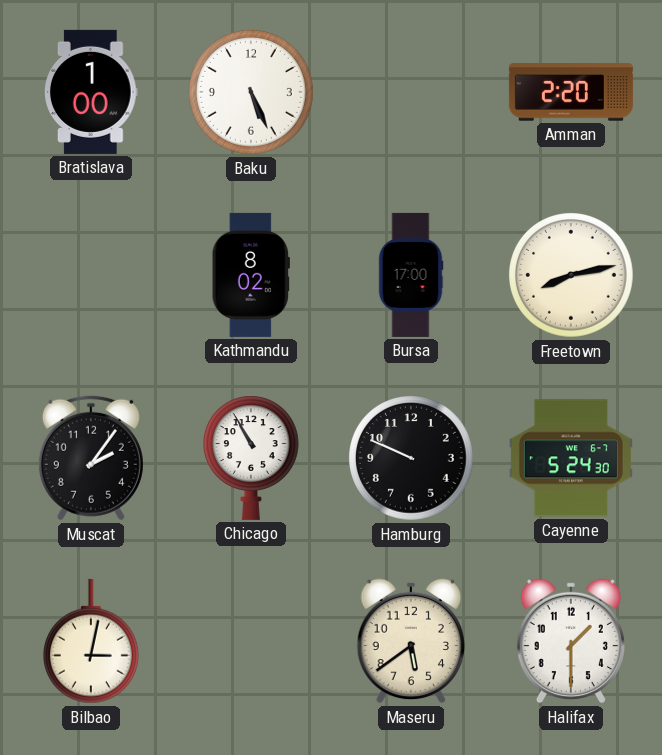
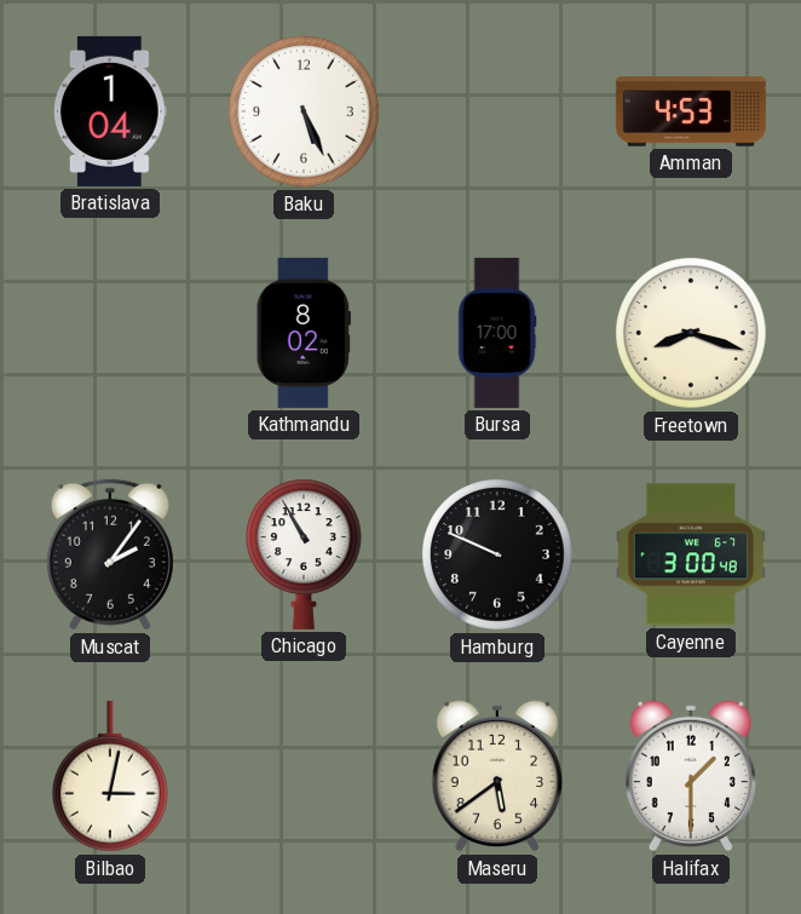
Bratislava: 1:00 -> 1:04
Amman: 2:20 -> 4:53
Freetown: 8:13 -> 8:18
Cayenne: 5:24 -> 3:00
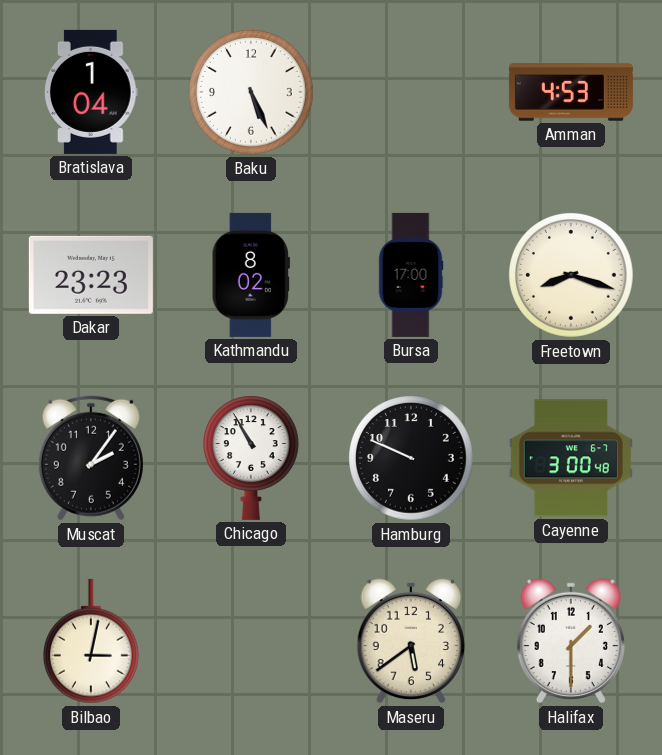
Dakar: none -> 23:23
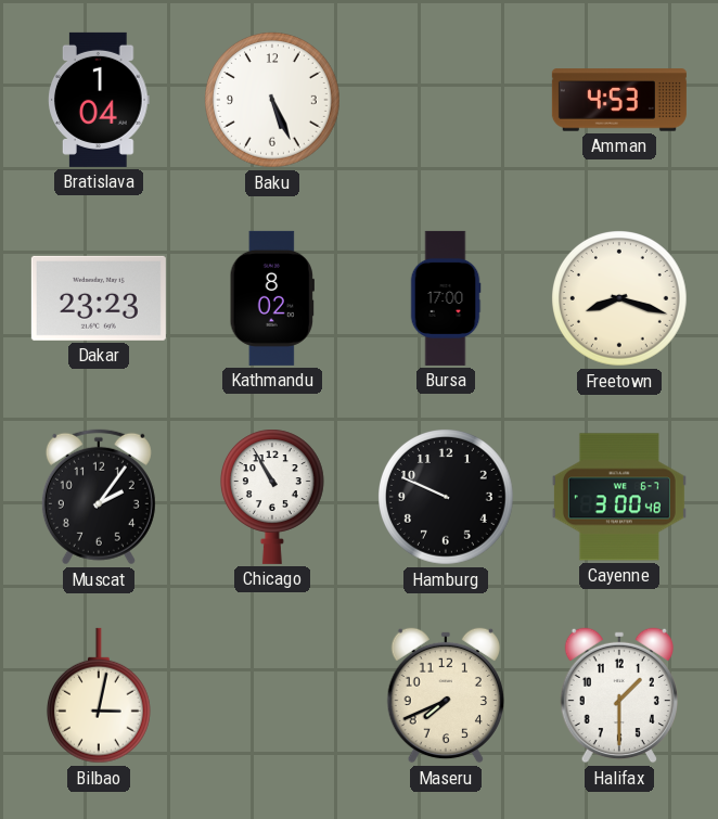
Maseru: 5:39 -> 7:41
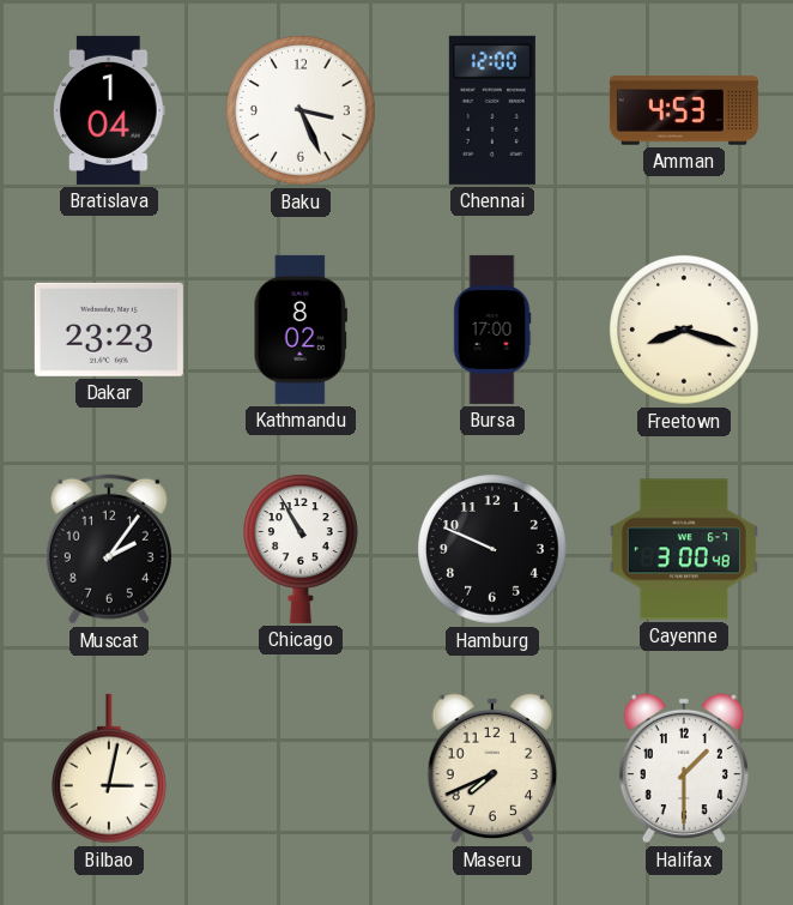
Baku: 5:26 -> 3:26
Chennai: none -> 12:00
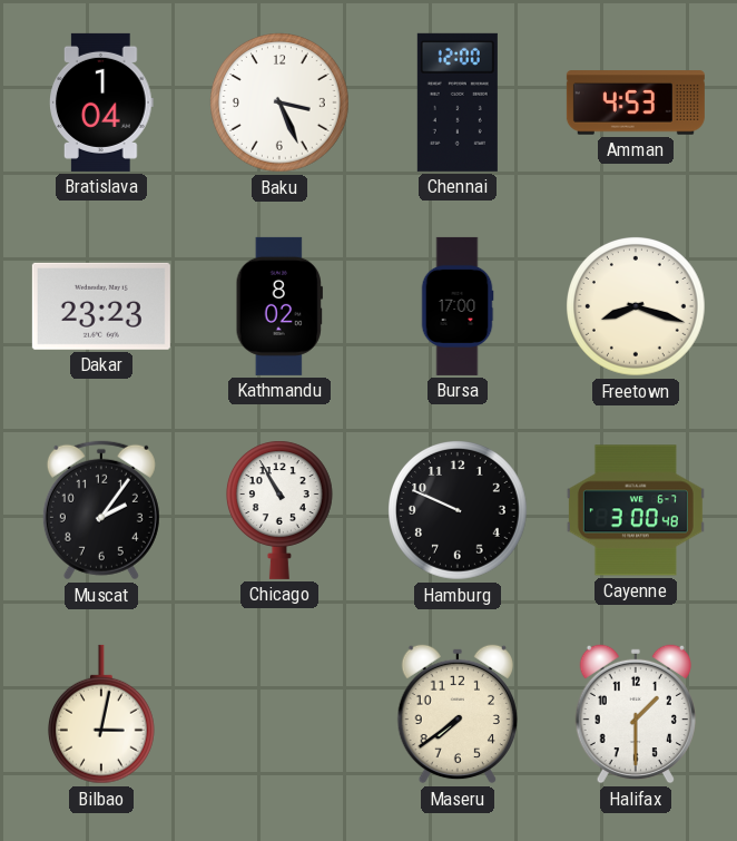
Maseru: 7:41 -> 7:39
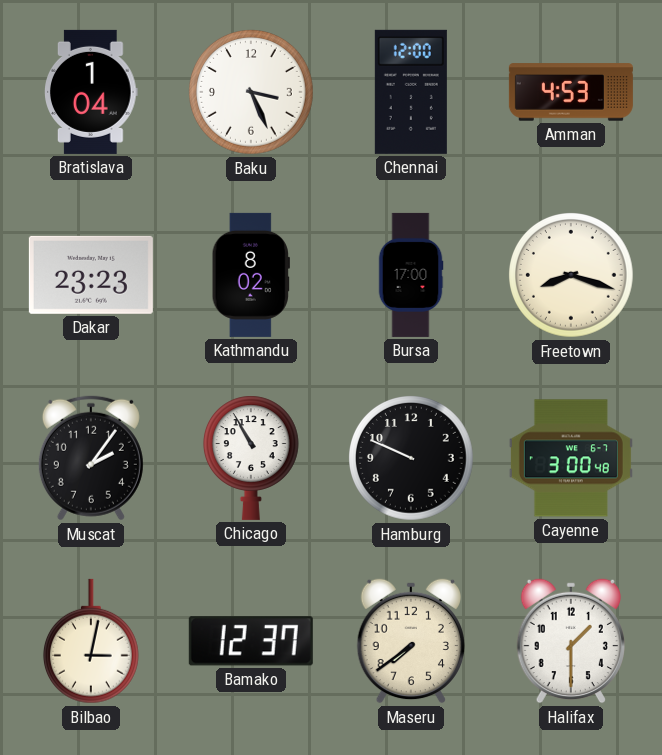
Bamako: none -> 12:37
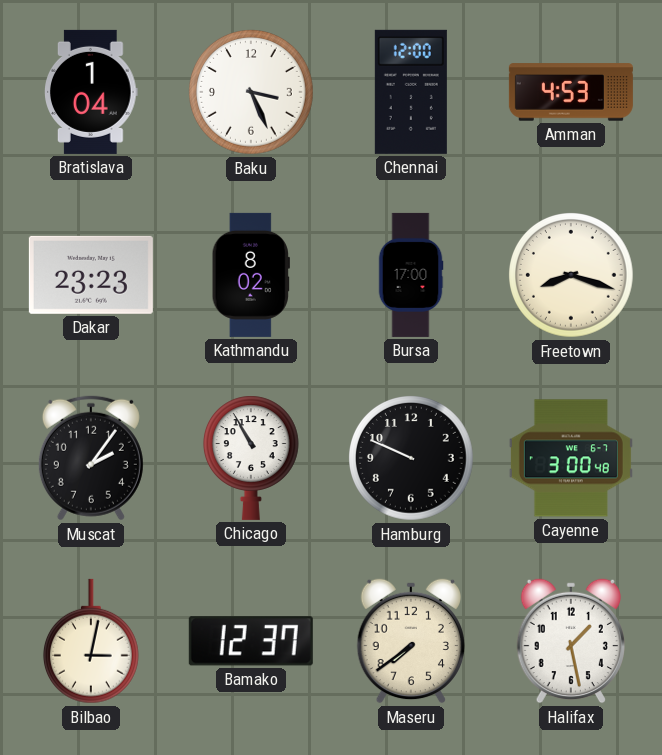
Halifax: 1:30 -> 1:28
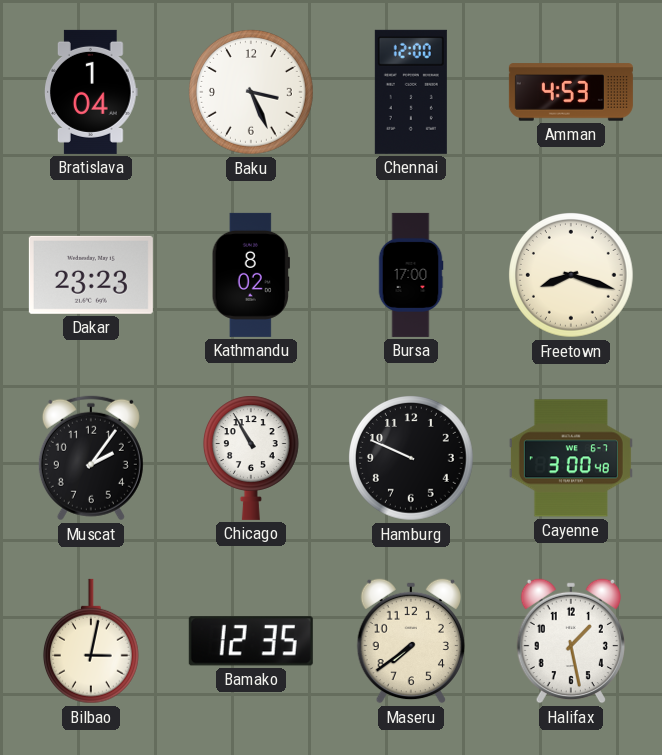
Bamako: 12:37 -> 12:35
